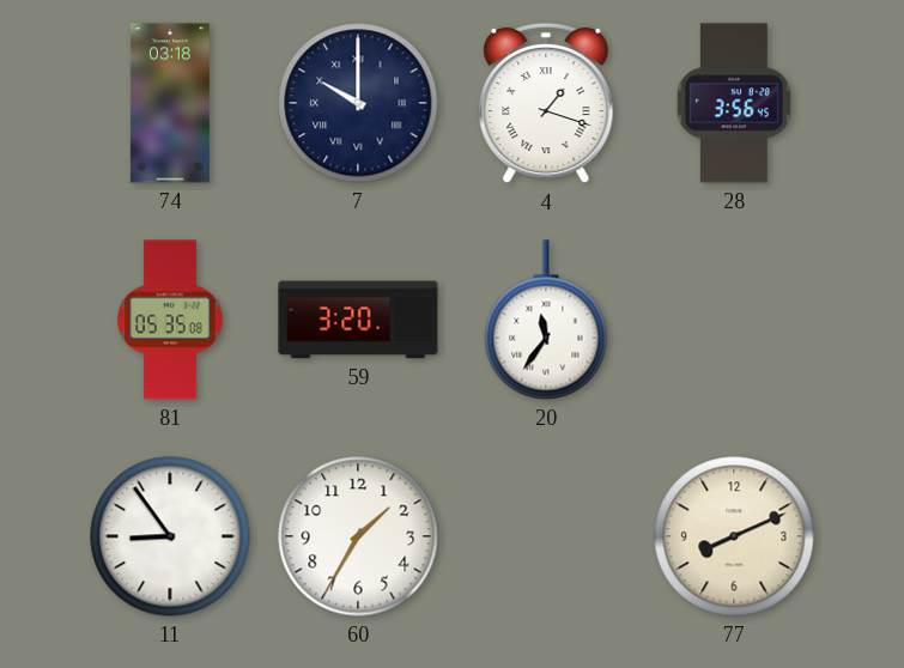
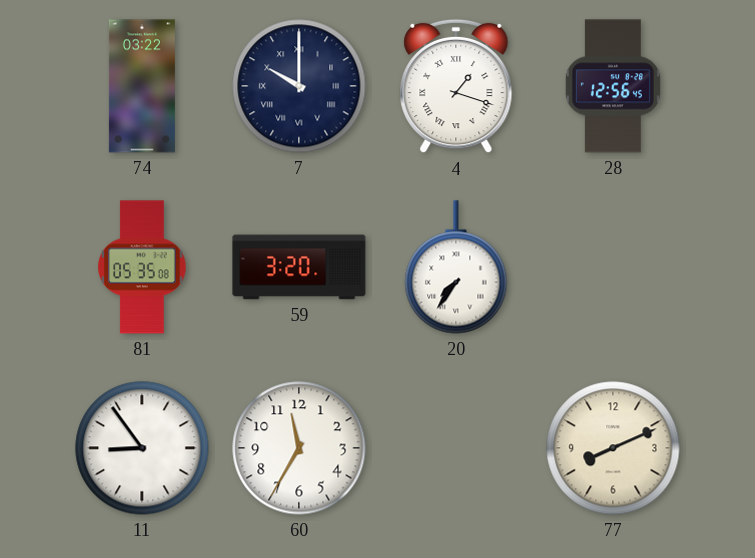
74: 03:18 -> 03:22
28: 3:56 -> 12:56
20: 11:36 -> 7:36
60: 1:35 -> 11:35
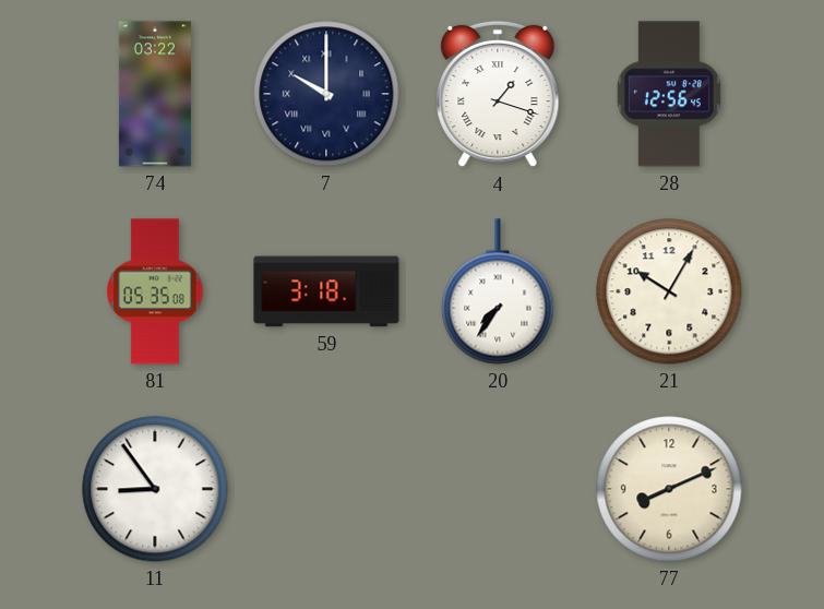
59: 3:20 -> 3:18
21: none -> 10:05
60: 11:35 -> none
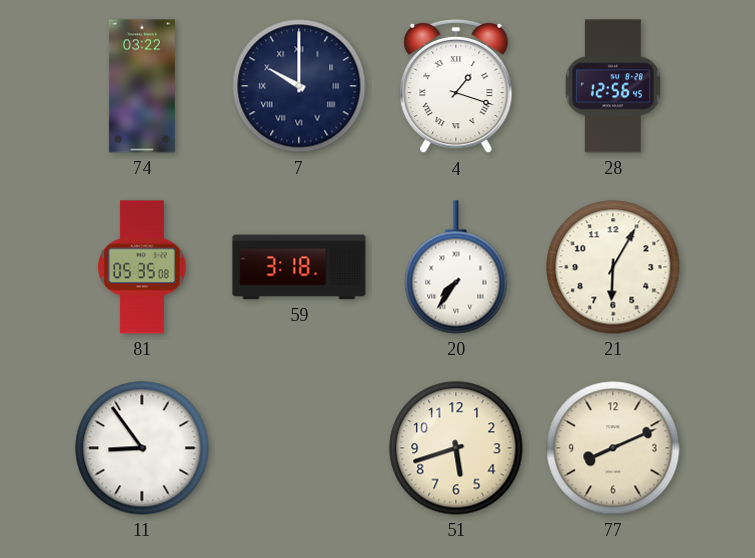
21: 10:05 -> 6:05
51: none -> 5:42
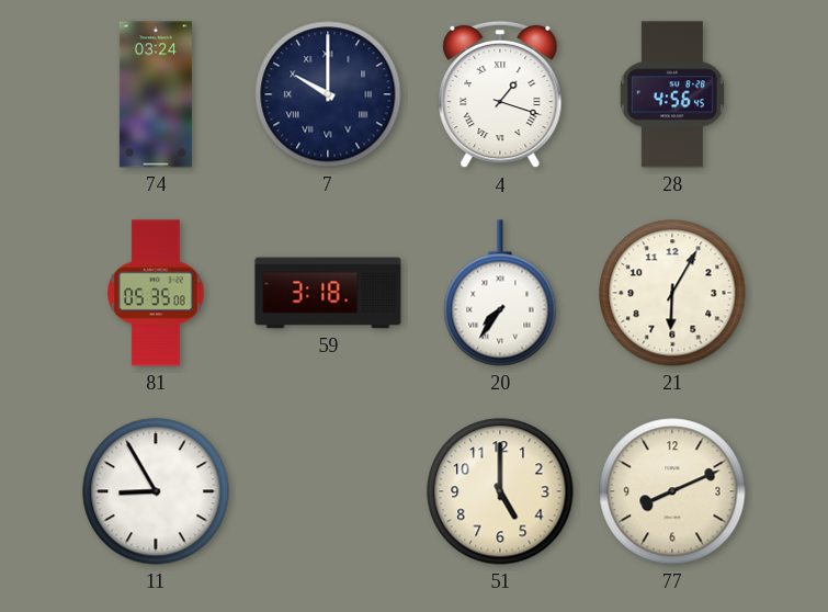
74: 03:22 -> 03:24
28: 12:56 -> 4:56
11: 8:54 -> 8:55
51: 5:42 -> 5:00
